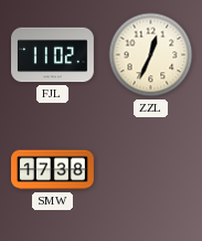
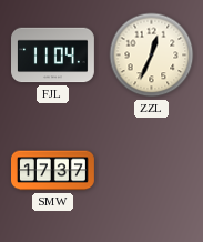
FJL: 11:02 -> 11:04
SMW: 17:38 -> 17:37
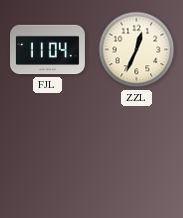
SMW: 17:37 -> none
